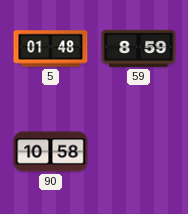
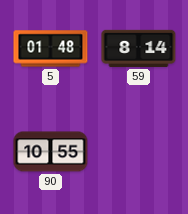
59: 8:59 -> 8:14
90: 10:58 -> 10:55
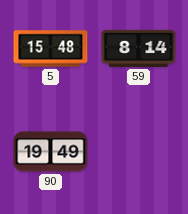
5: 01:48 -> 15:48
90: 10:55 -> 19:49
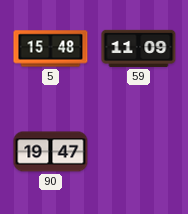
59: 8:14 -> 11:09
90: 19:49 -> 19:47
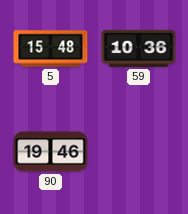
59: 11:09 -> 10:36
90: 19:47 -> 19:46
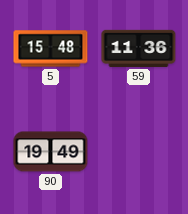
59: 10:36 -> 11:36
90: 19:46 -> 19:49
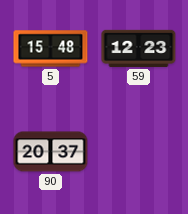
59: 11:36 -> 12:23
90: 19:49 -> 20:37
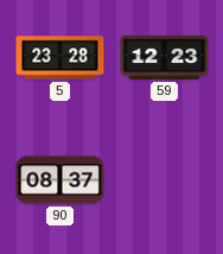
5: 15:48 -> 23:28
90: 20:37 -> 08:37
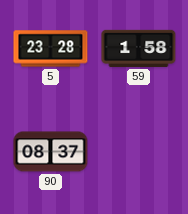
59: 12:23 -> 1:58
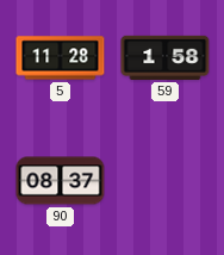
5: 23:28 -> 11:28
